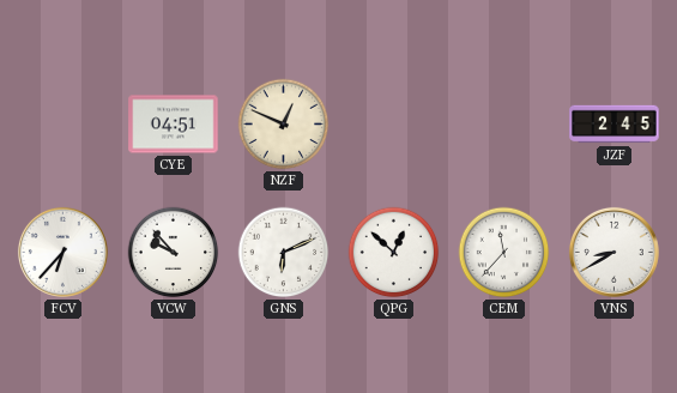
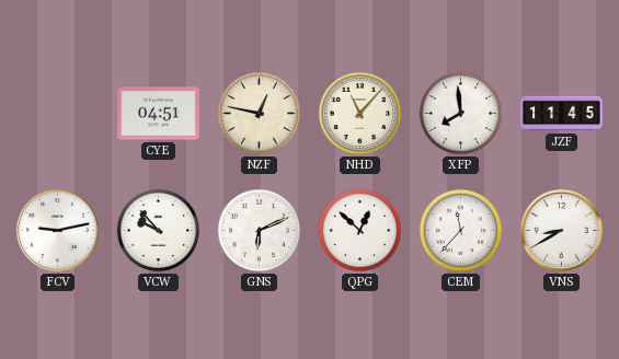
NZF: 12:49 -> 12:47
NHD: none -> 11:07
XFP: none -> 7:59
JZF: 2:45 -> 11:45
FCV: 6:37 -> 9:13
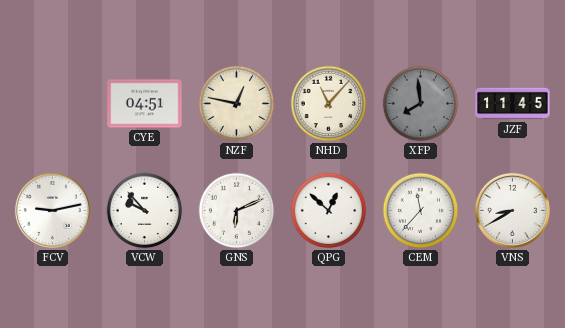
XFP dial: white -> grey
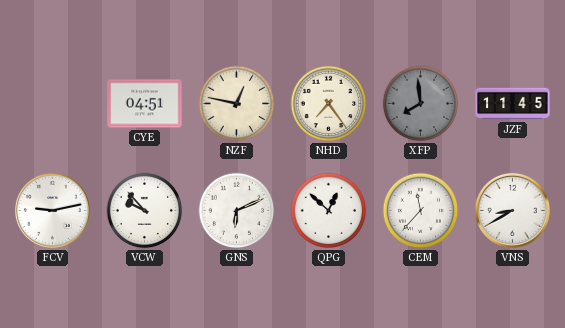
NHD: 11:07 -> 7:24
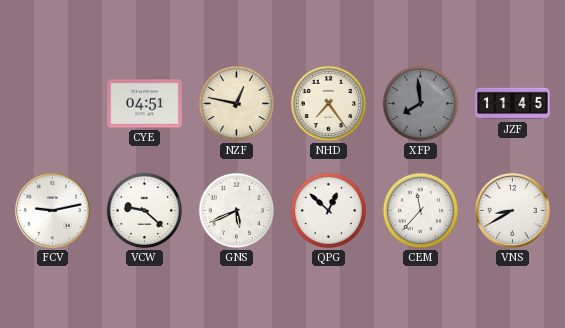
VCW: 9:53 -> 9:22
GNS: 6:11 -> 5:41
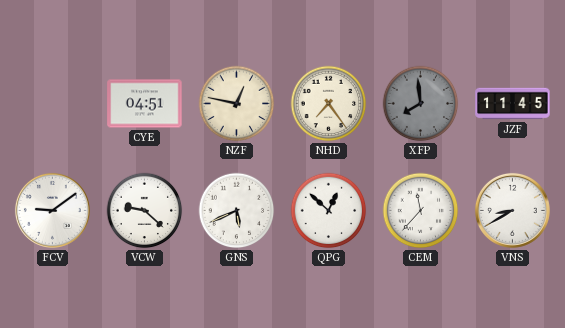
FCV: 9:13 -> 9:09
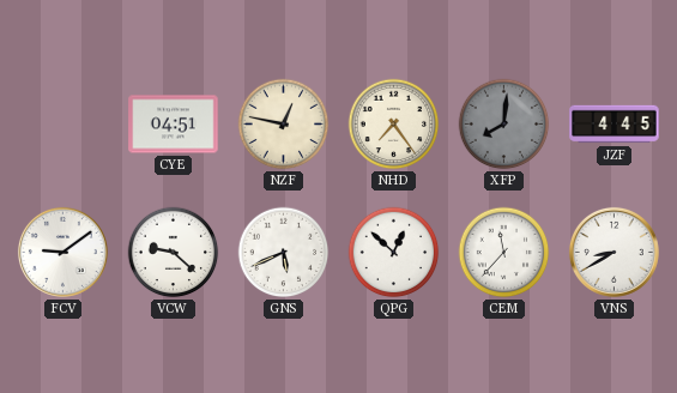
XFP: 7:59 -> 8:01
JZF: 11:45 -> 4:45
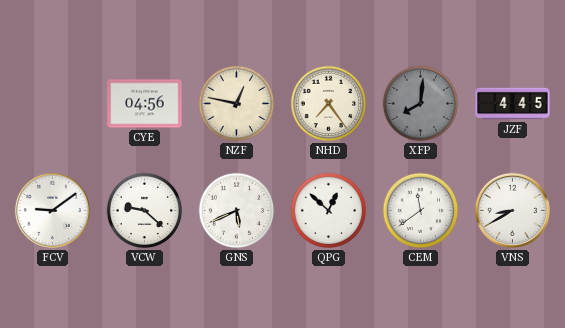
CYE: 04:51 -> 04:56
CEM: 11:37 -> 11:39
